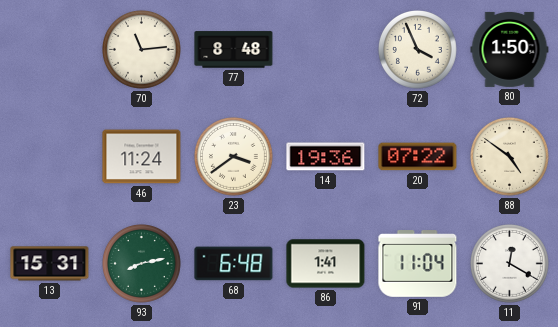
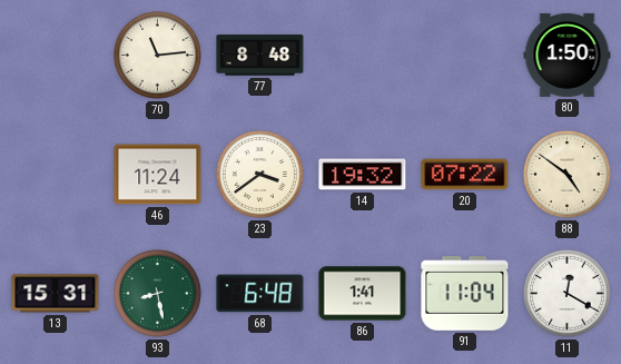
72: 3:56 -> none
14: 19:36 -> 19:32
93: 8:13 -> 8:28
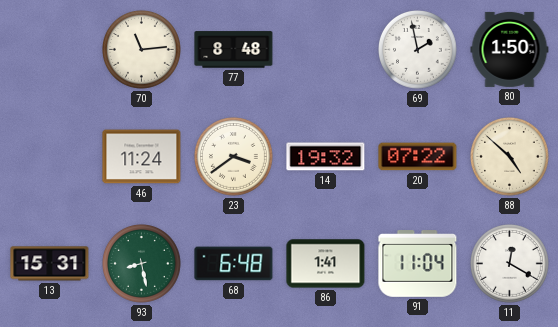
69: none -> 1:58
88: 4:51 -> 4:52
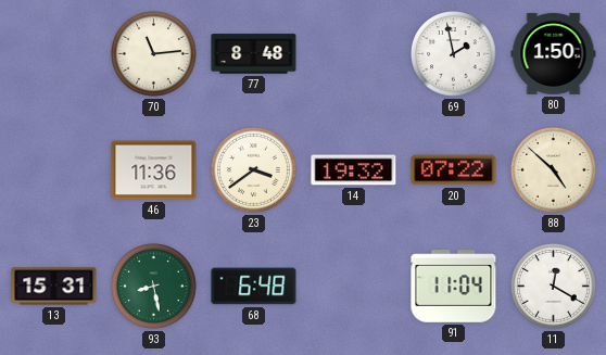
46: 11:24 -> 11:36
86: 1:41 -> none
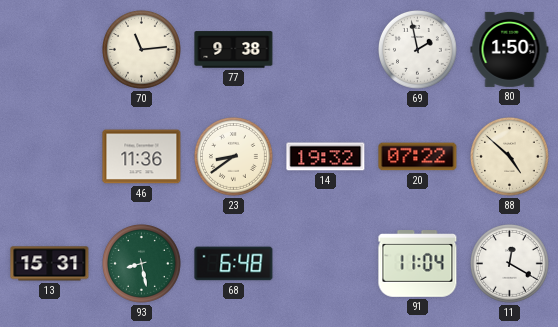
77: 8:48 -> 9:38
23: 3:39 -> 8:39
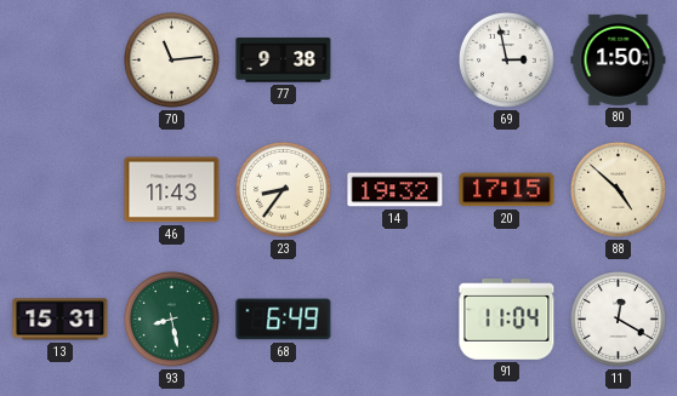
69: 1:58 -> 2:58
46: 11:36 -> 11:43
23: 8:39 -> 8:36
20: 07:22 -> 17:15
68: 6:48 -> 6:49
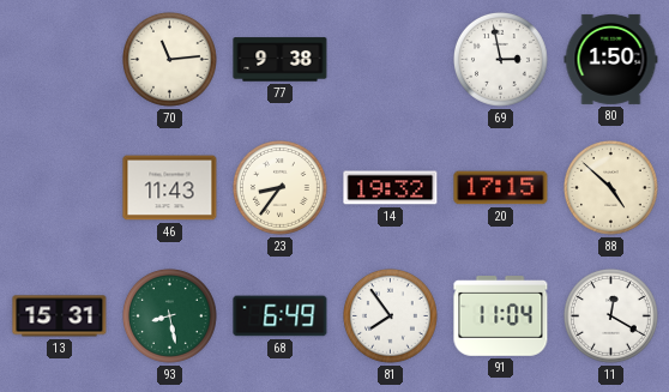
81: none -> 7:54
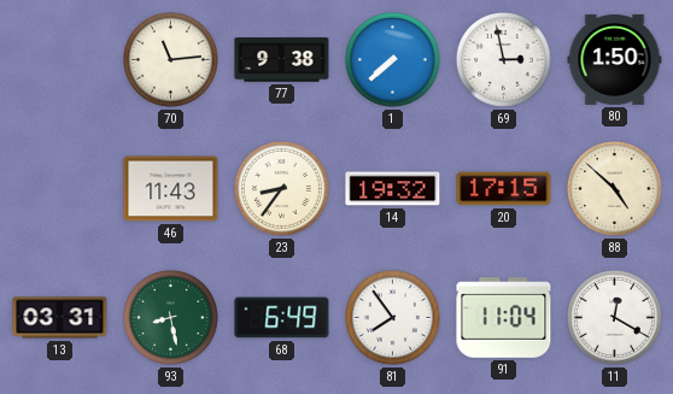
1: none -> 7:38
13: 15:31 -> 03:31
